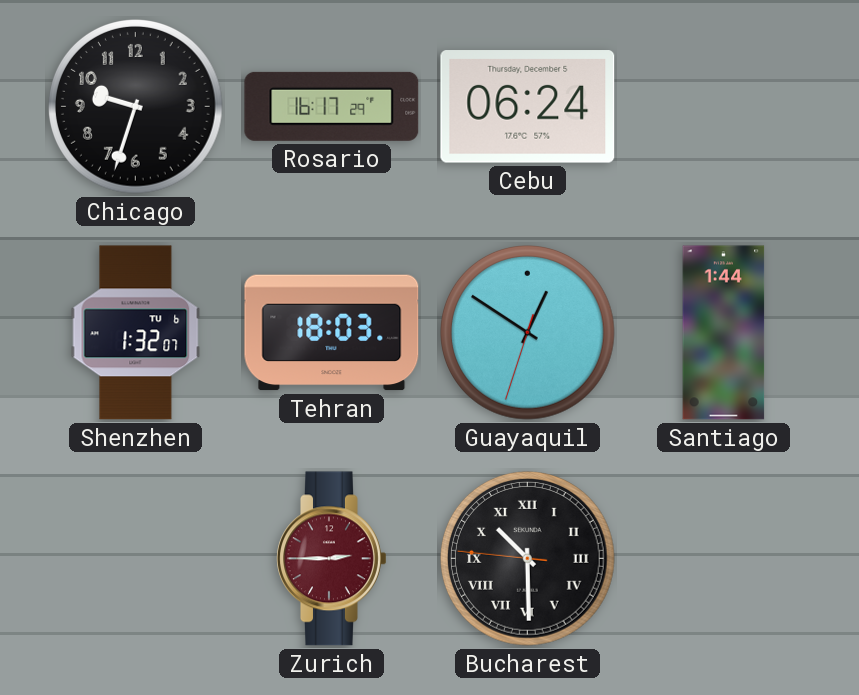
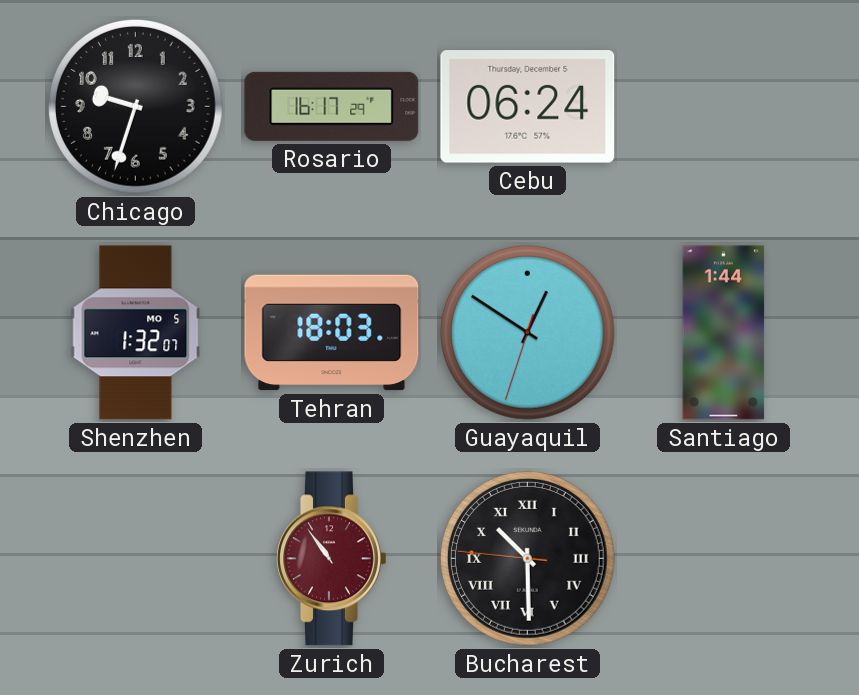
Shenzhen date: TU 6 -> MO 5
Zurich: 2:45 -> 10:54
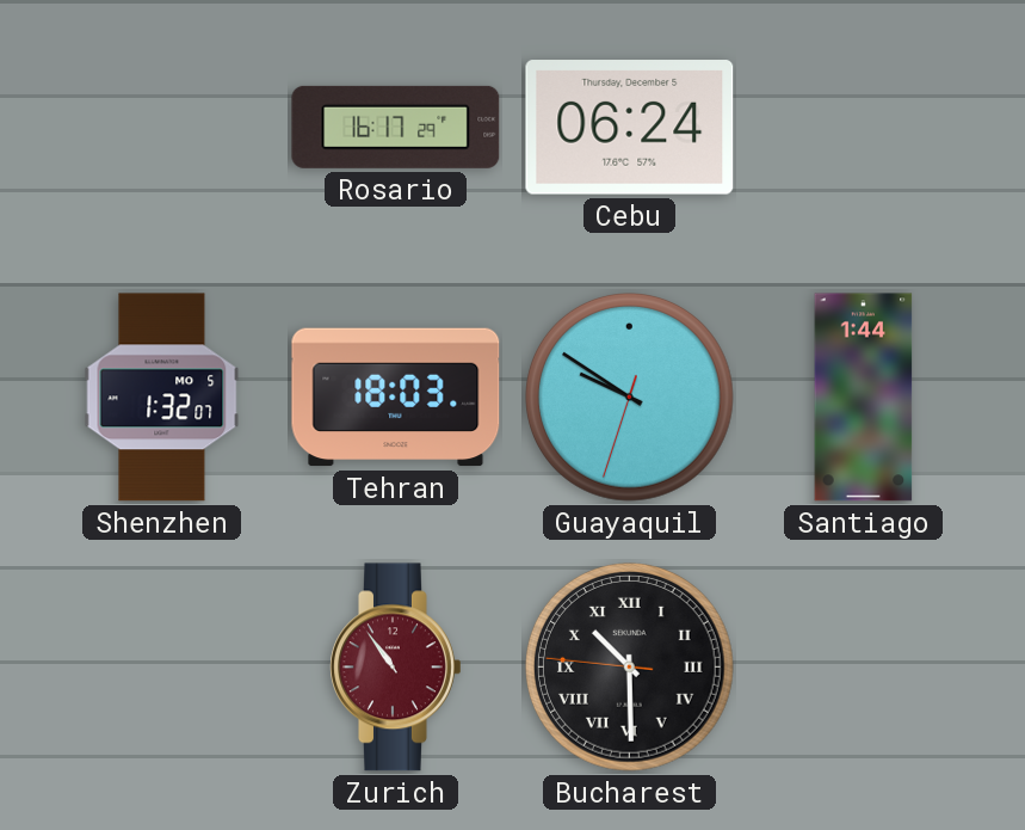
Chicago: 9:33 -> none
Guayaquil: 12:50 -> 9:50
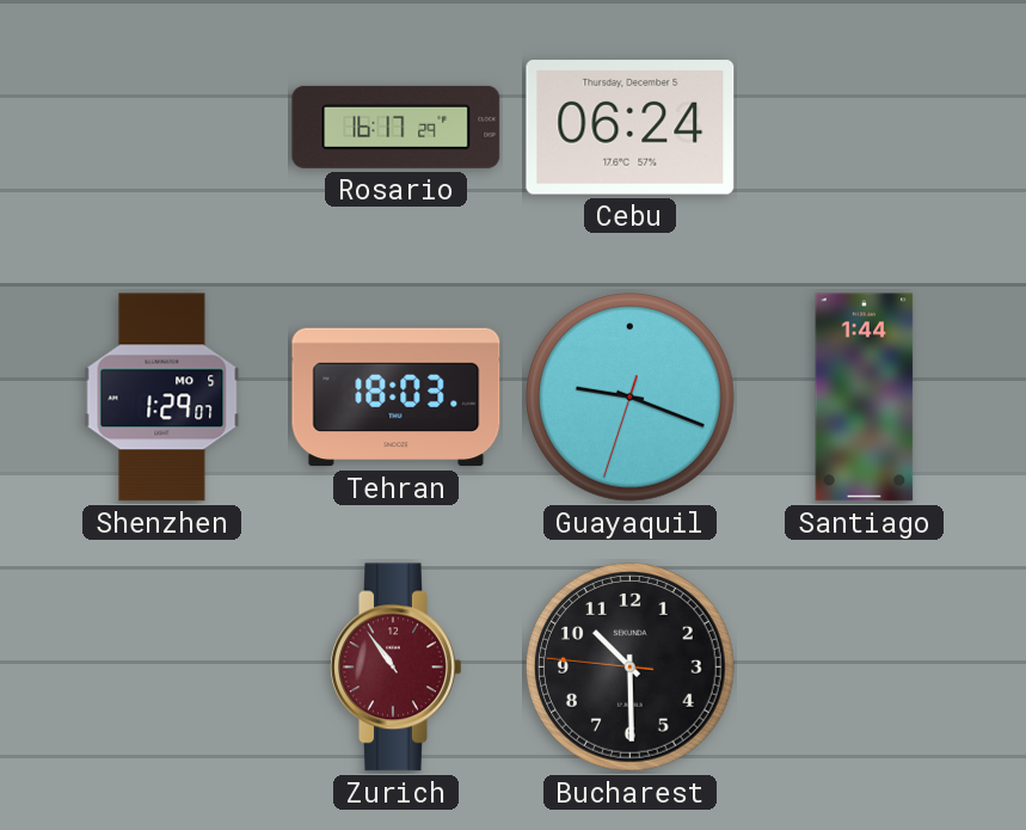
Shenzhen: 1:32 -> 1:29
Guayaquil: 9:50 -> 9:18
Bucharest numerals: Roman -> Arabic
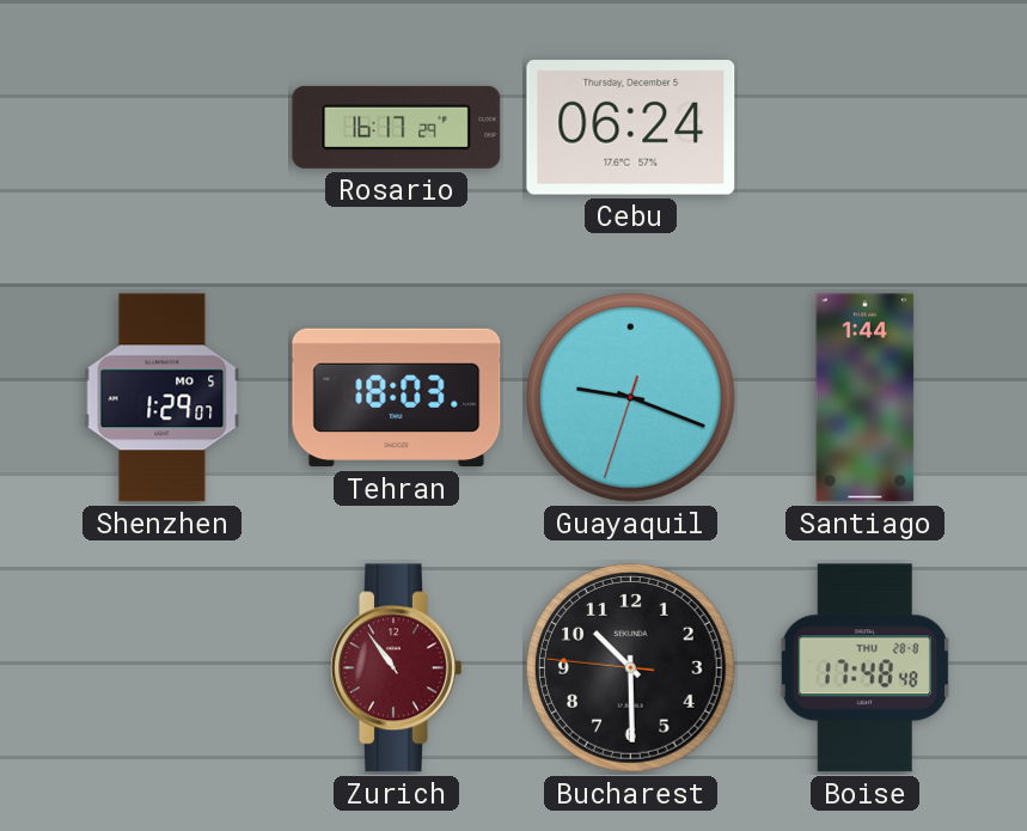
Boise: none -> 17:48
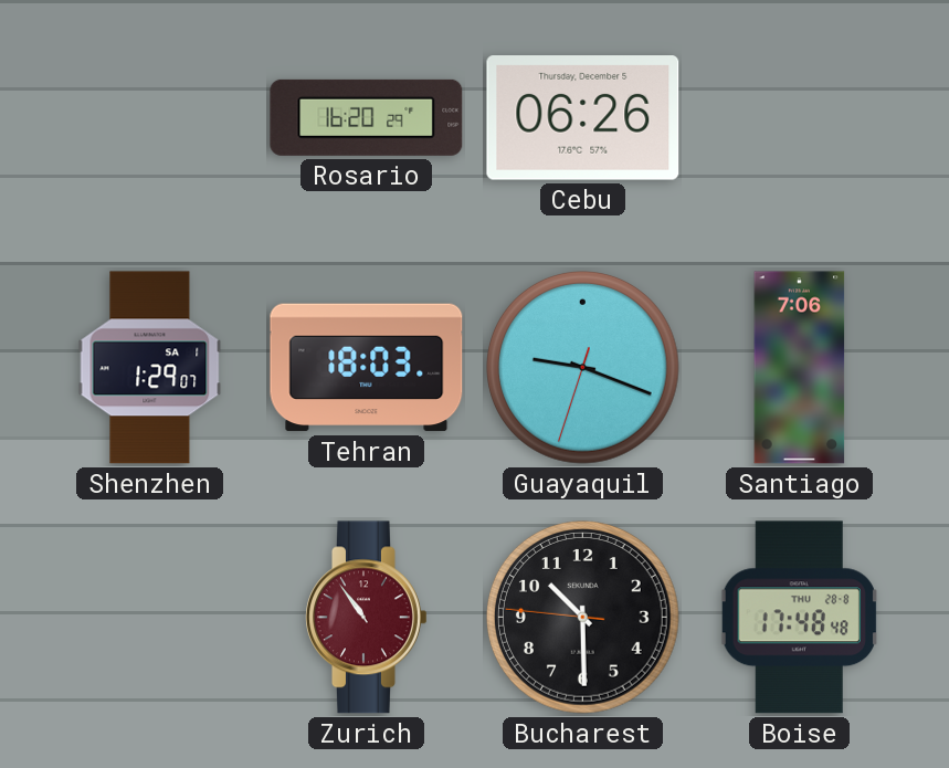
Rosario: 16:17 -> 16:20
Cebu: 06:24 -> 06:26
Shenzhen date: MO 5 -> SA 1
Santiago: 1:44 -> 7:06
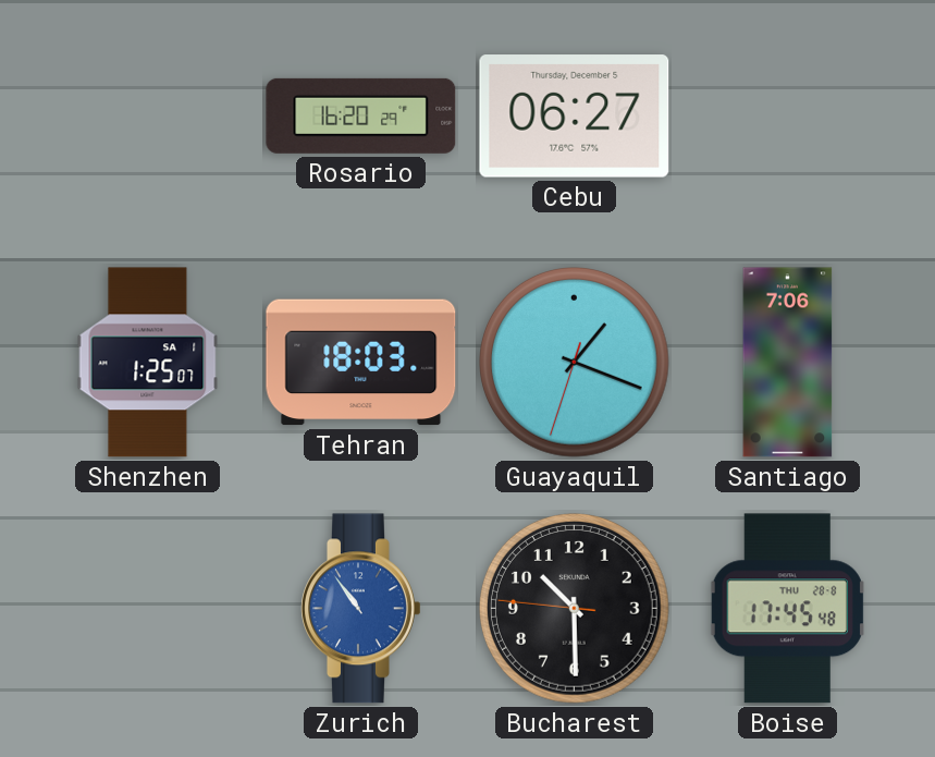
Cebu: 06:26 -> 06:27
Shenzhen: 1:29 -> 1:25
Guayaquil: 9:18 -> 1:18
Zurich dial: burgundy -> blue
Boise: 17:48 -> 17:45
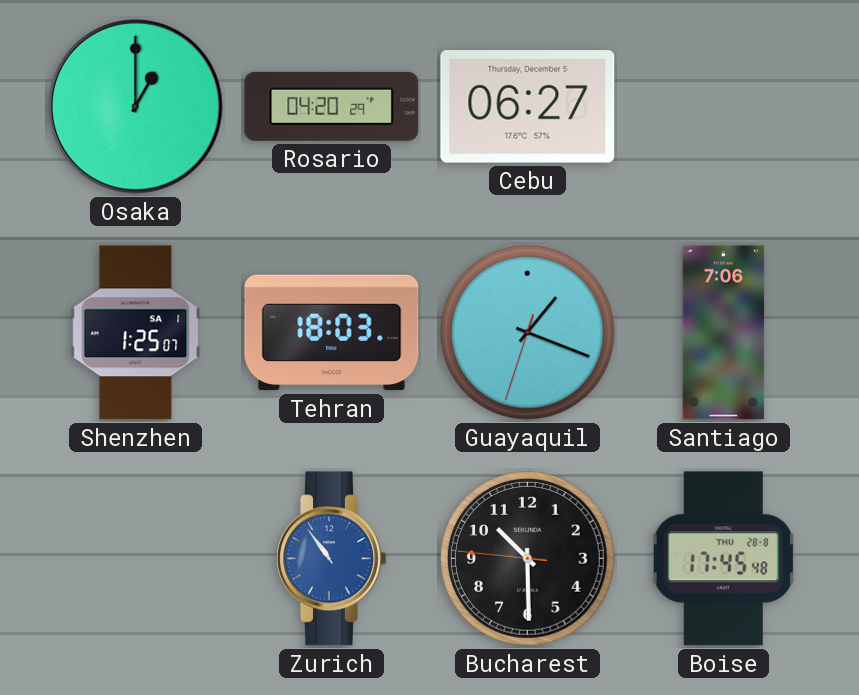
Osaka: none -> 1:00
Rosario: 16:20 -> 04:20
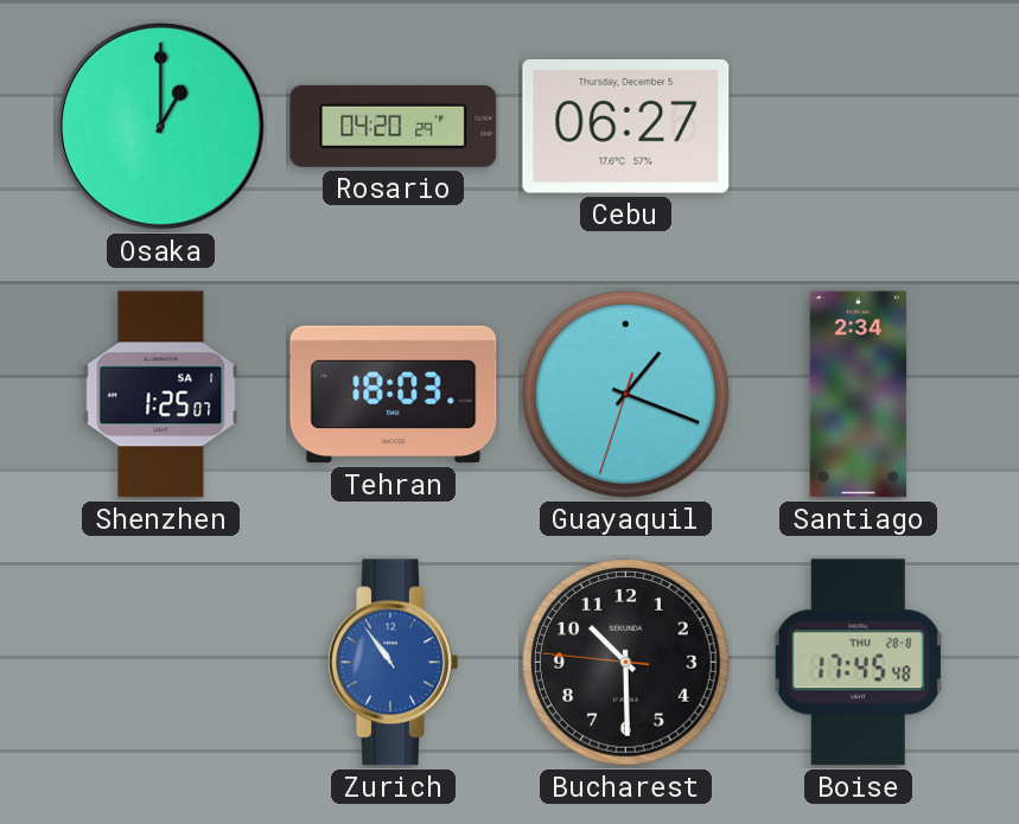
Santiago: 7:06 -> 2:34
